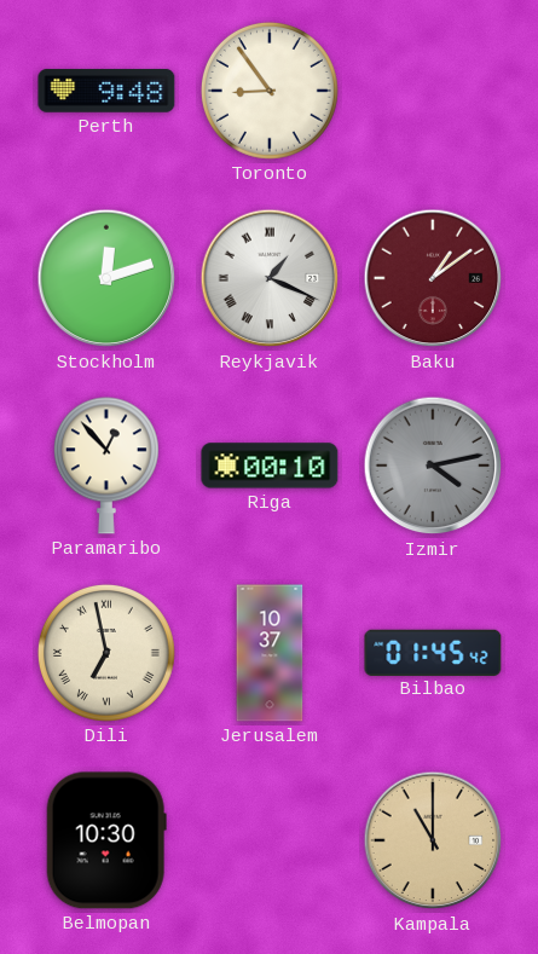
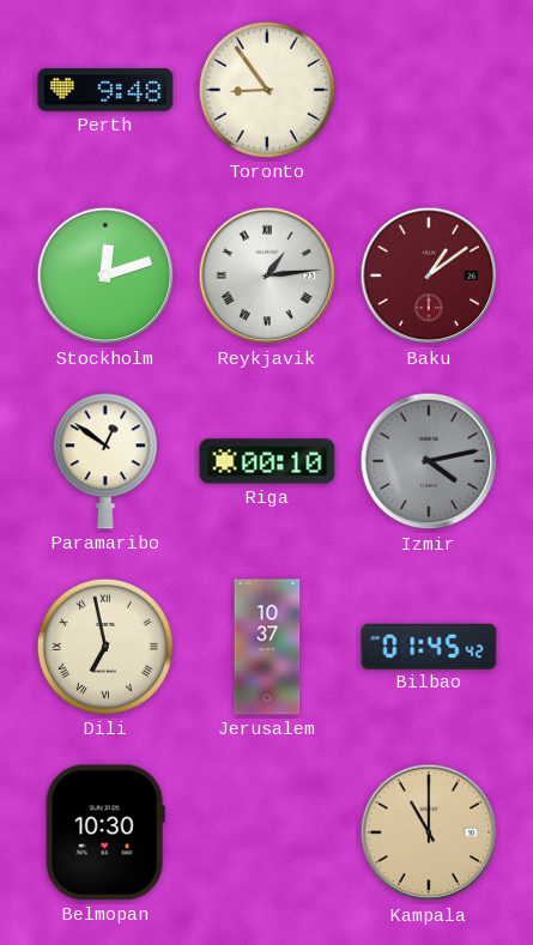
Reykjavik: 1:19 -> 1:14
Paramaribo: 12:53 -> 12:51
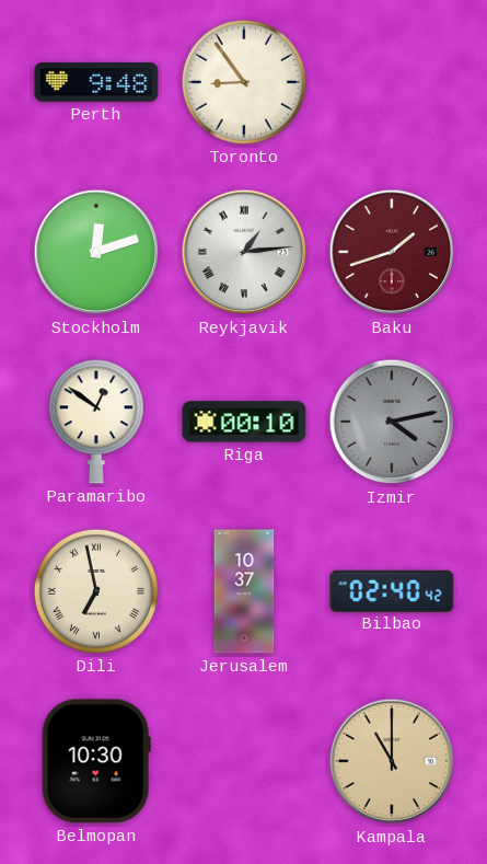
Baku: 1:09 -> 1:42
Bilbao: 01:45 -> 02:40
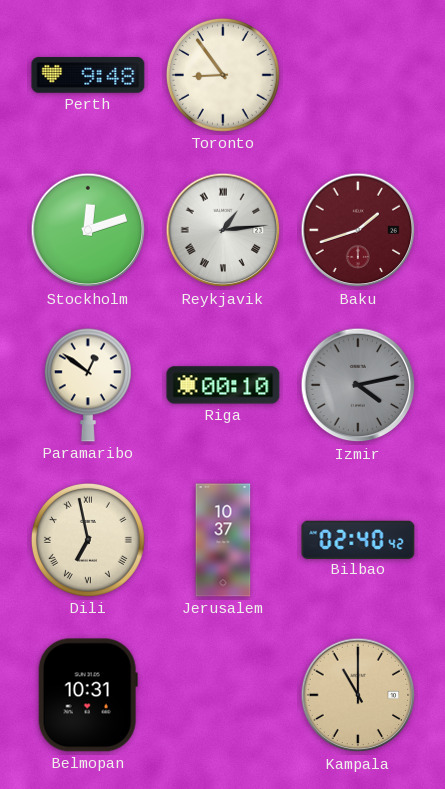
Belmopan: 10:30 -> 10:31
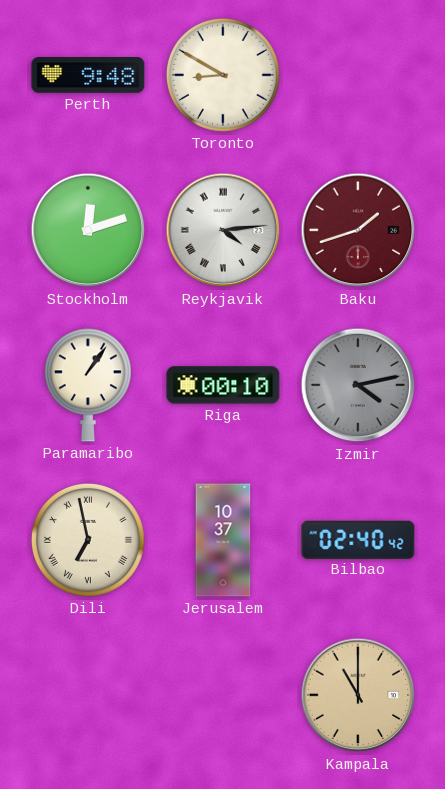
Toronto: 8:54 -> 8:50
Reykjavik: 1:14 -> 4:14
Paramaribo: 12:51 -> 1:06
Belmopan: 10:31 -> none
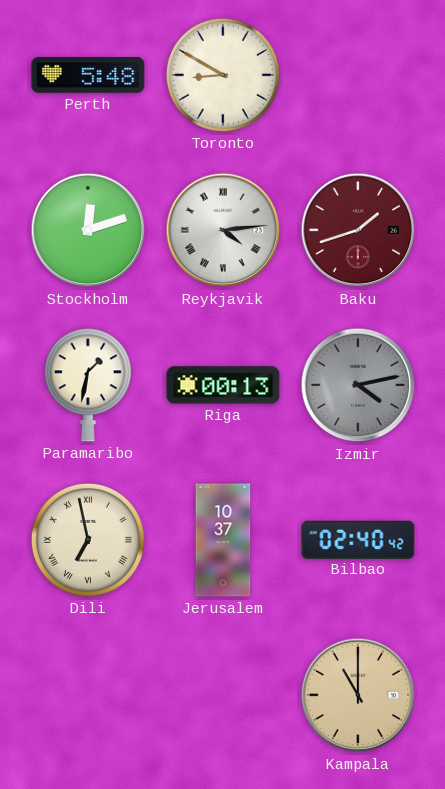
Perth: 9:48 -> 5:48
Paramaribo: 1:06 -> 1:32
Riga: 00:10 -> 00:13
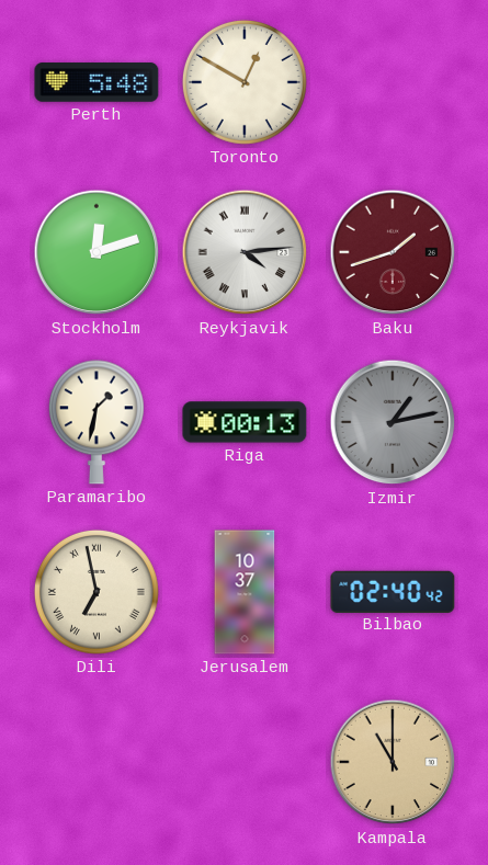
Toronto: 8:50 -> 12:50
Izmir: 4:13 -> 1:13
